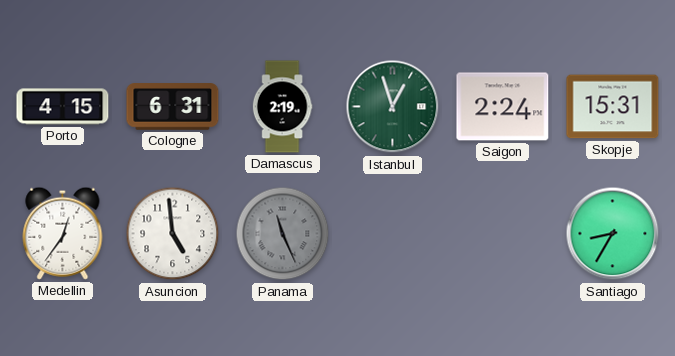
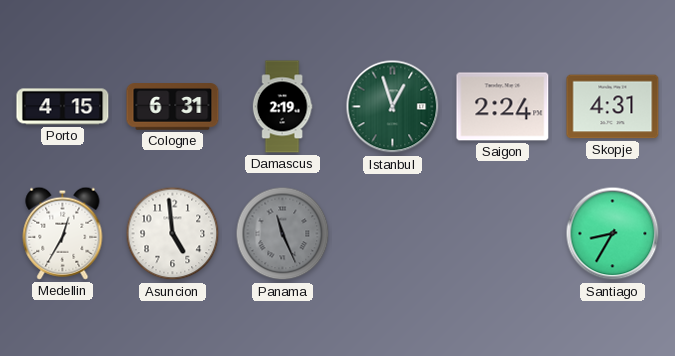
Skopje: 15:31 -> 4:31
Medellin: 12:36 -> 12:35
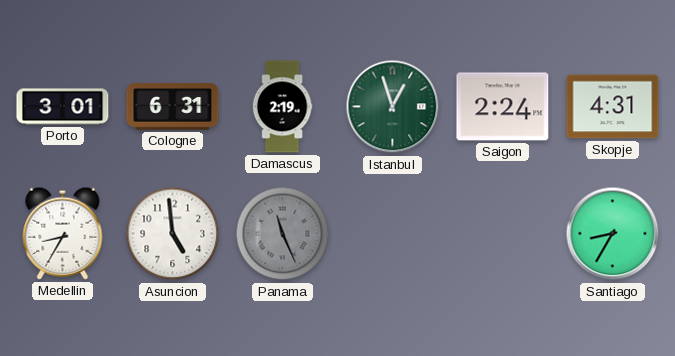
Porto: 4:15 -> 3:01
Medellin: 12:35 -> 8:35
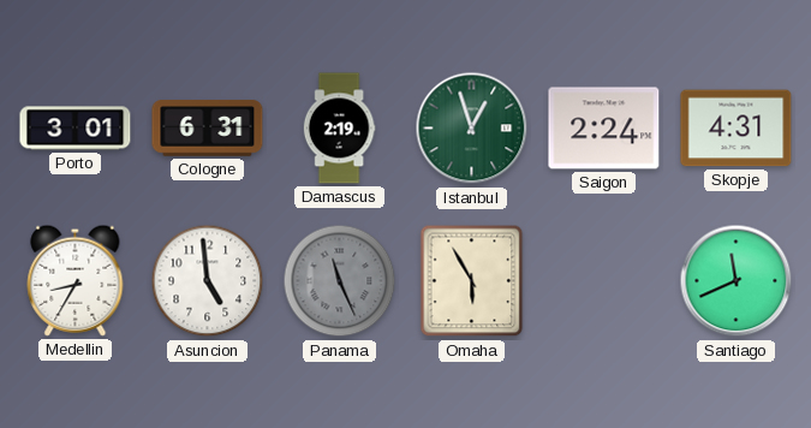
Omaha: none -> 5:55
Santiago: 8:35 -> 11:41
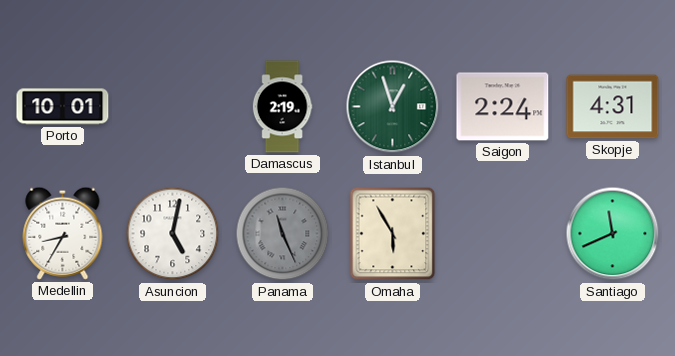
Porto: 3:01 -> 10:01
Cologne: 6:31 -> none
Asuncion: 4:59 -> 5:02
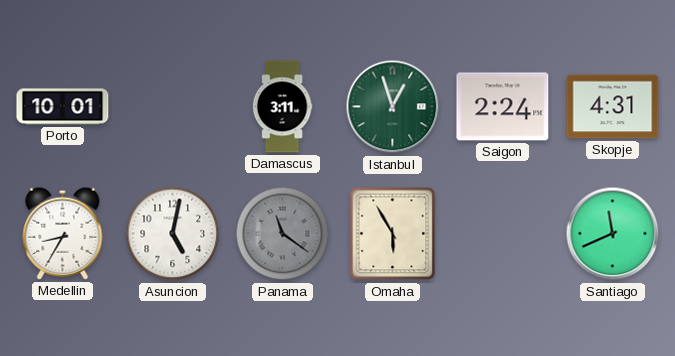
Damascus: 2:19 -> 3:11
Panama: 11:26 -> 11:21
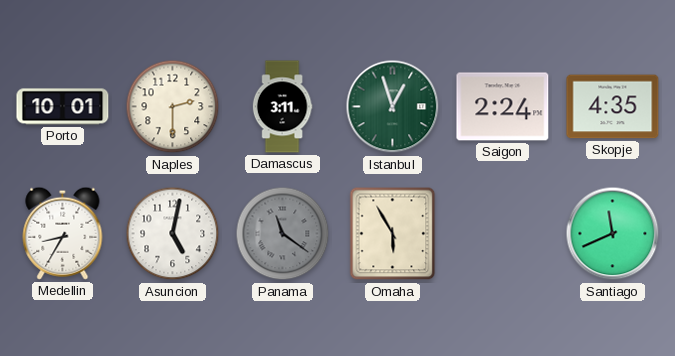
Naples: none -> 2:30
Skopje: 4:31 -> 4:35
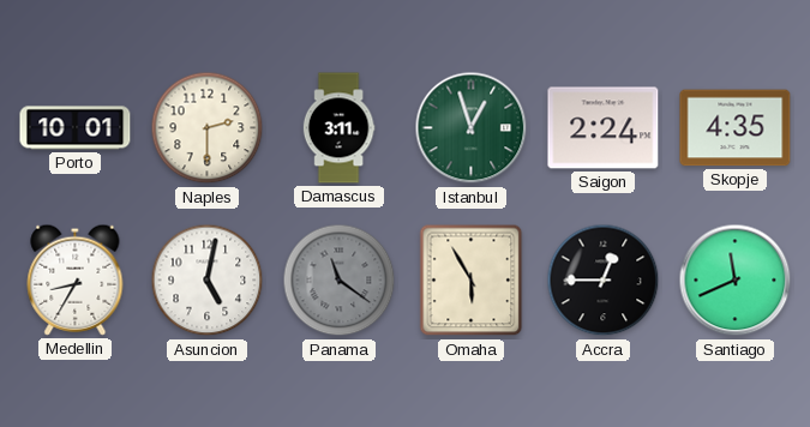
Accra: none -> 12:45
